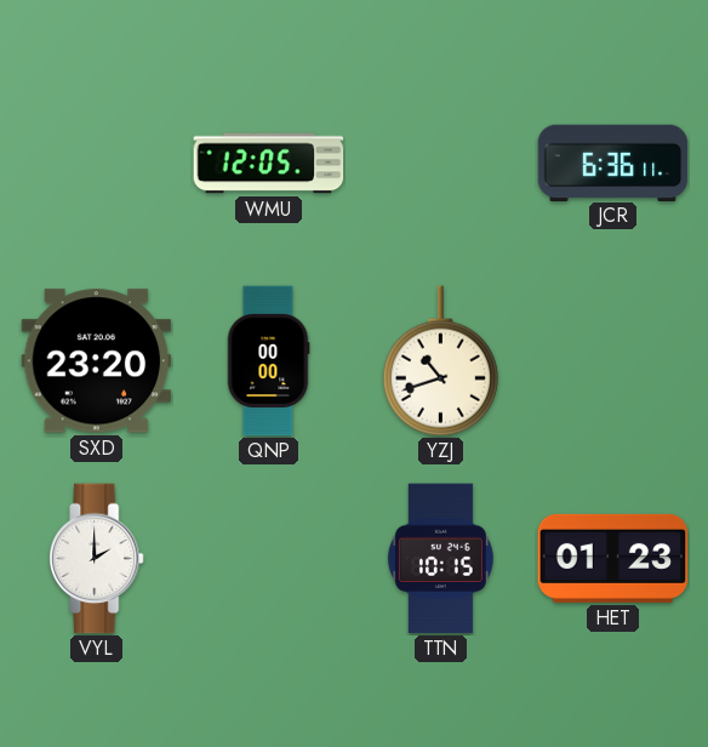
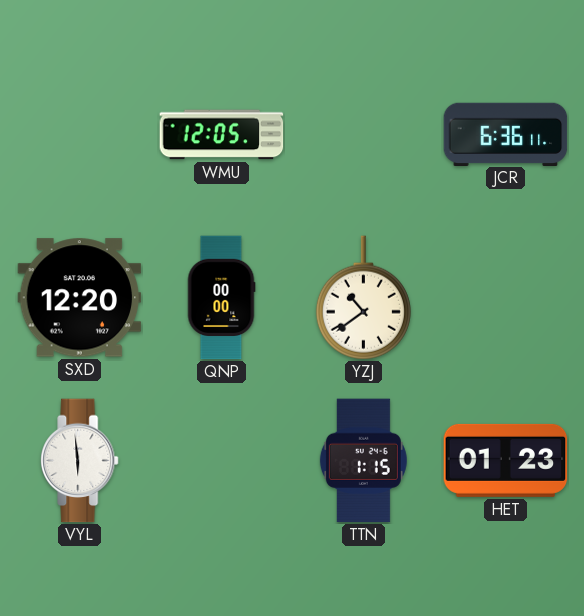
SXD: 23:20 -> 12:20
YZJ: 10:42 -> 10:39
VYL: 2:00 -> 5:59
TTN: 10:15 -> 1:15
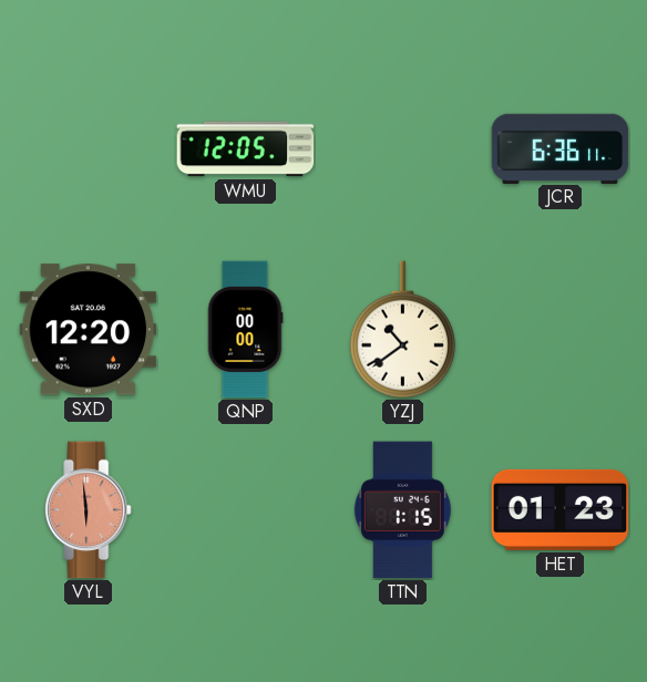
VYL dial: white -> salmon
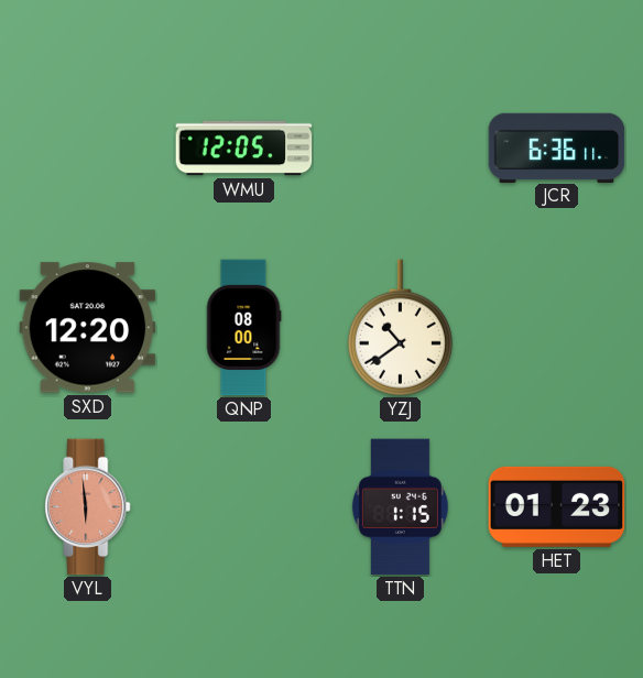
QNP: 00:00 -> 08:00
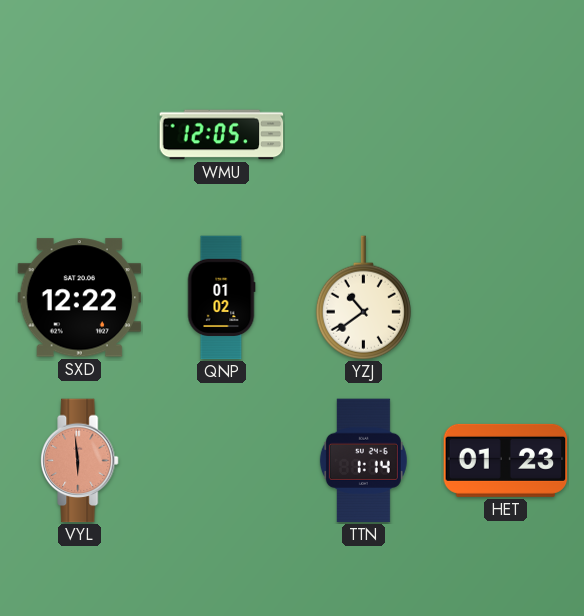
JCR: 6:36 -> none
SXD: 12:20 -> 12:22
QNP: 08:00 -> 01:02
TTN: 1:15 -> 1:14
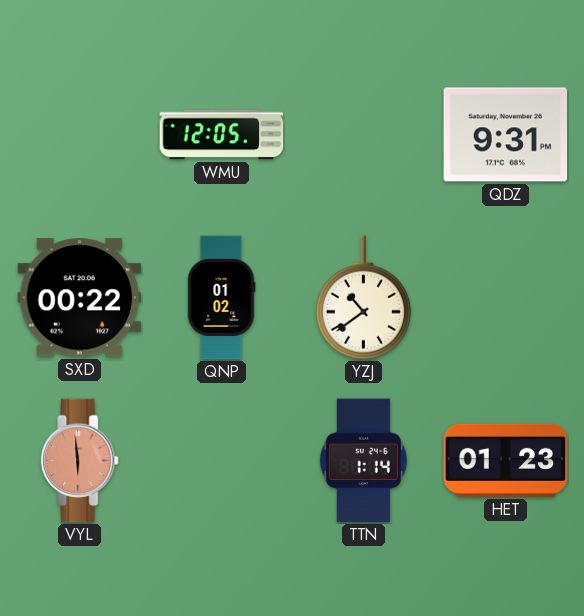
QDZ: none -> 9:31
SXD: 12:22 -> 00:22
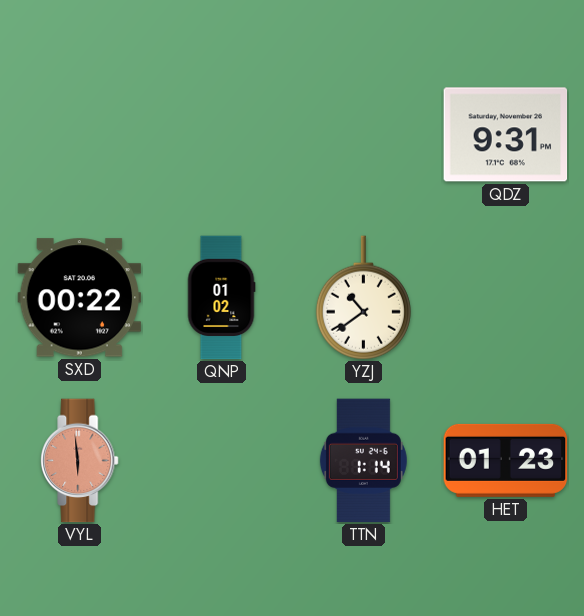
WMU: 12:05 -> none
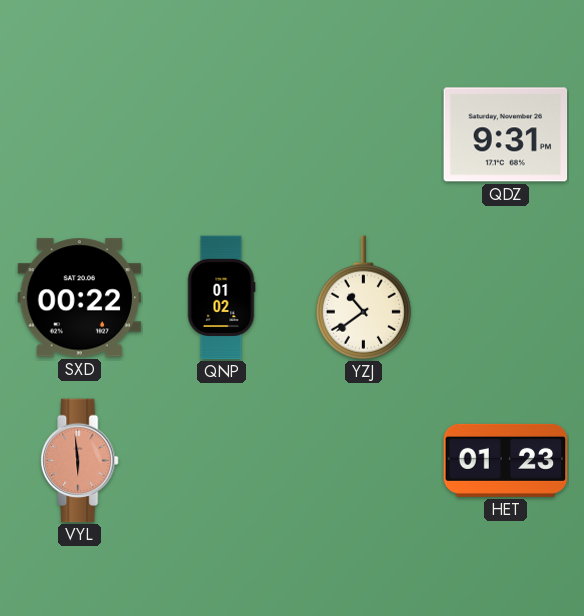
TTN: 1:14 -> none
